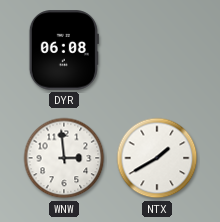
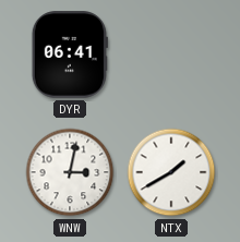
DYR: 06:08 -> 06:41
WNW: 2:59 -> 3:02
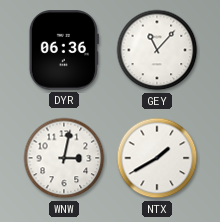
DYR: 06:41 -> 06:36
GEY: none -> 11:07
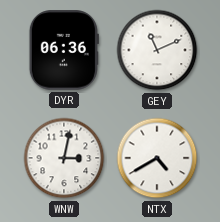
GEY: 11:07 -> 11:11
NTX: 1:40 -> 4:40
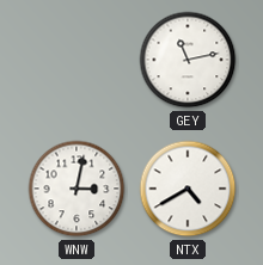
DYR: 06:36 -> none
GEY: 11:11 -> 11:13
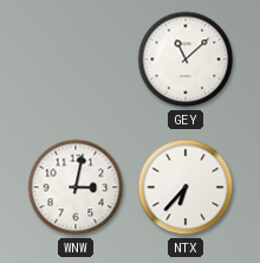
GEY: 11:13 -> 11:08
NTX: 4:40 -> 6:37
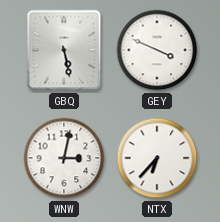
GBQ: none -> 5:28
GEY: 11:08 -> 3:49
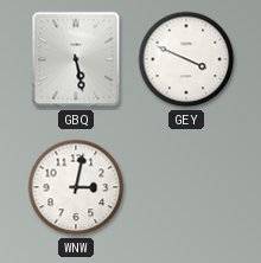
NTX: 6:37 -> none
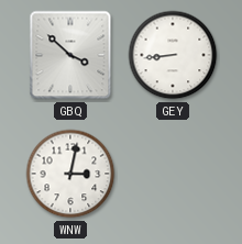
GBQ: 5:28 -> 3:52
GEY: 3:49 -> 8:44
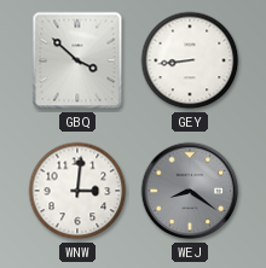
WNW: 3:02 -> 3:01
WEJ: none -> 8:21
